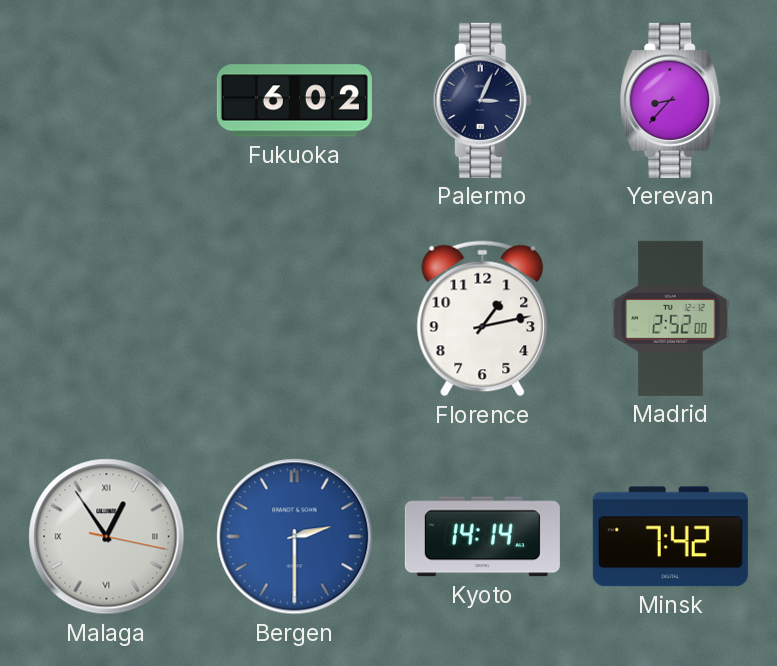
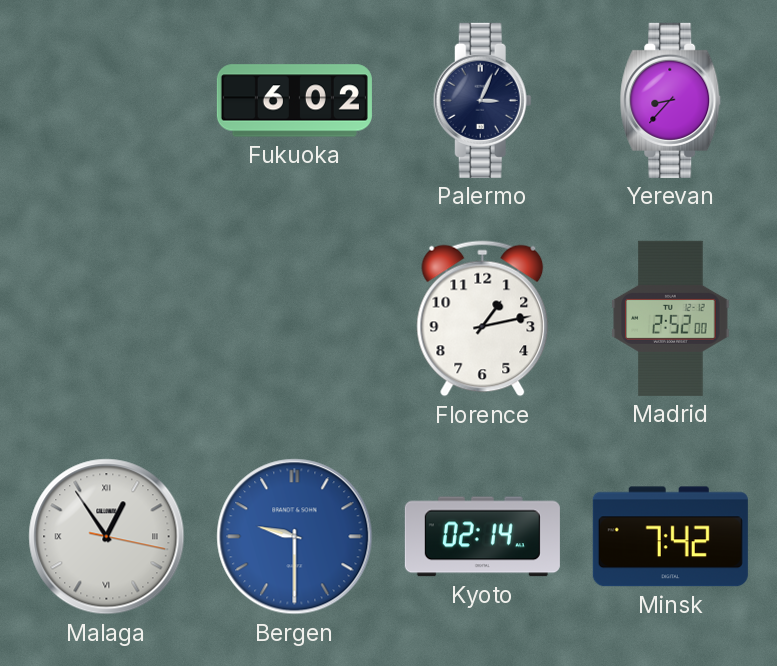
Bergen: 2:30 -> 9:30
Kyoto: 14:14 -> 02:14
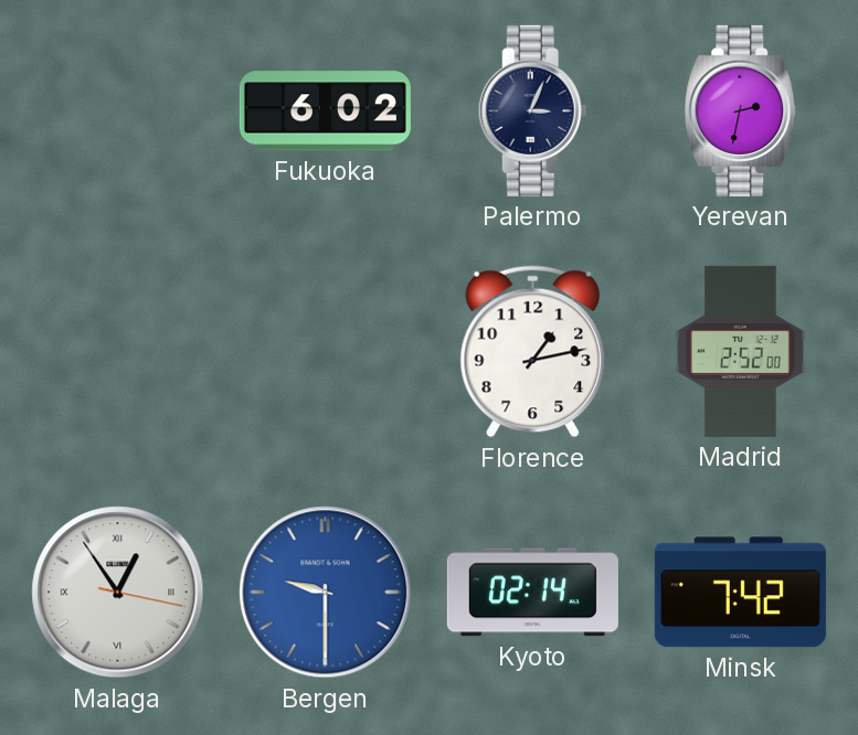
Yerevan: 8:37 -> 2:32
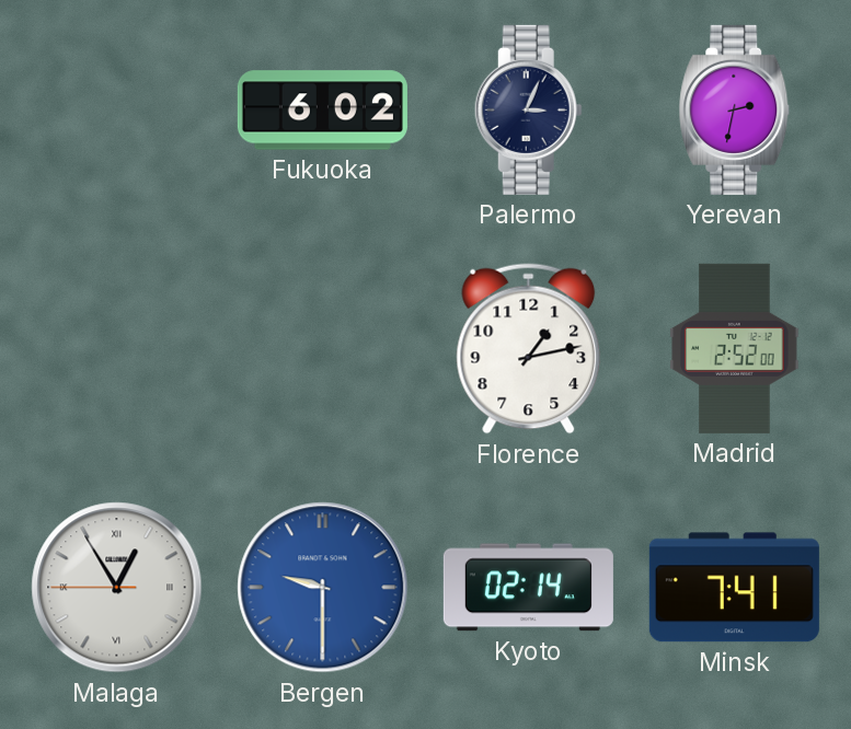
Malaga: 12:54:17 -> 12:54:45
Minsk: 7:42 -> 7:41
